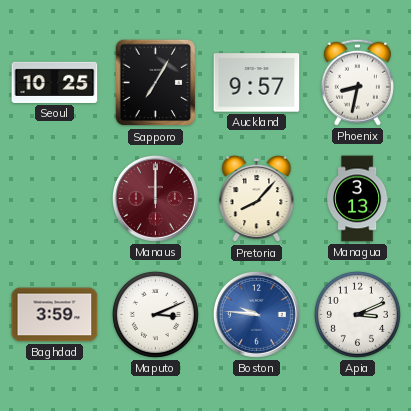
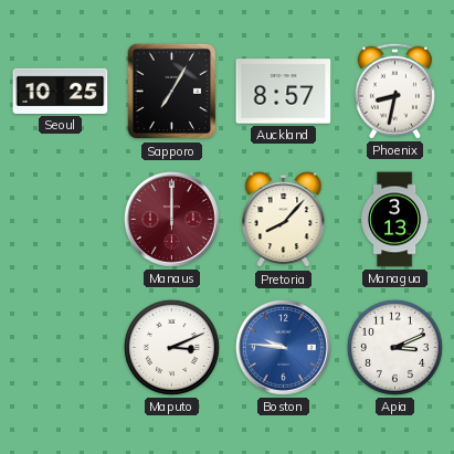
Auckland: 9:57 -> 8:57
Baghdad: 3:59 -> none
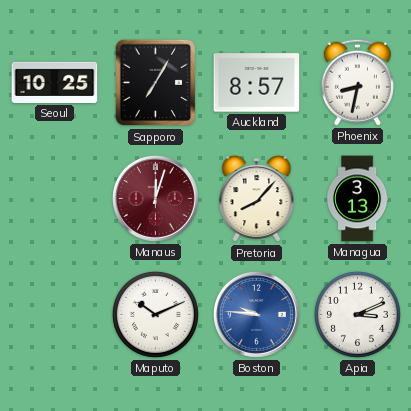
Manaus: 12:00 -> 12:03
Maputo: 3:11 -> 10:11
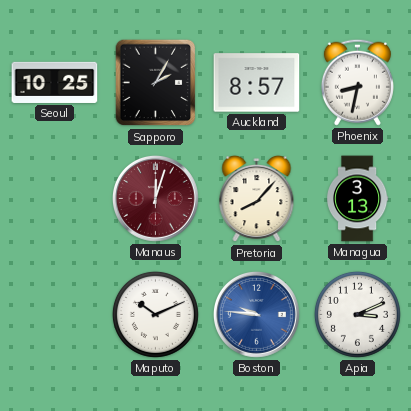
Sapporo: 7:05 -> 2:05
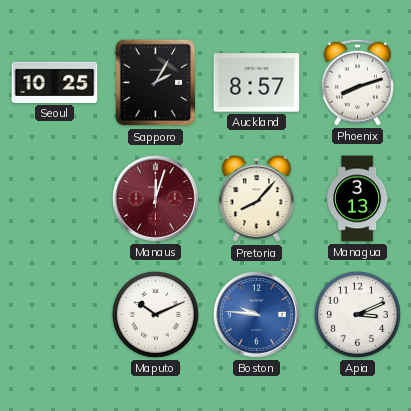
Phoenix: 8:32 -> 8:12
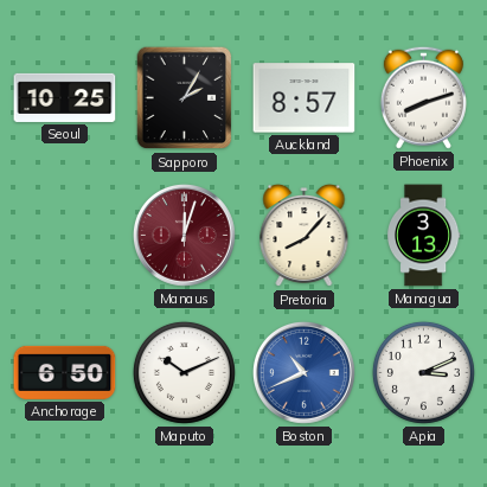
Anchorage: none -> 6:50
Boston: 9:46 -> 10:41
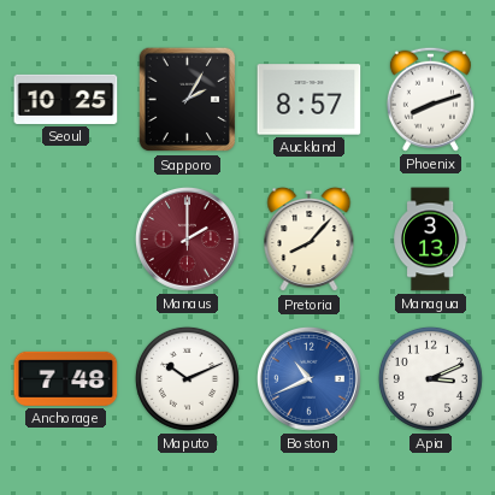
Manaus: 12:03 -> 2:00
Anchorage: 6:50 -> 7:48
